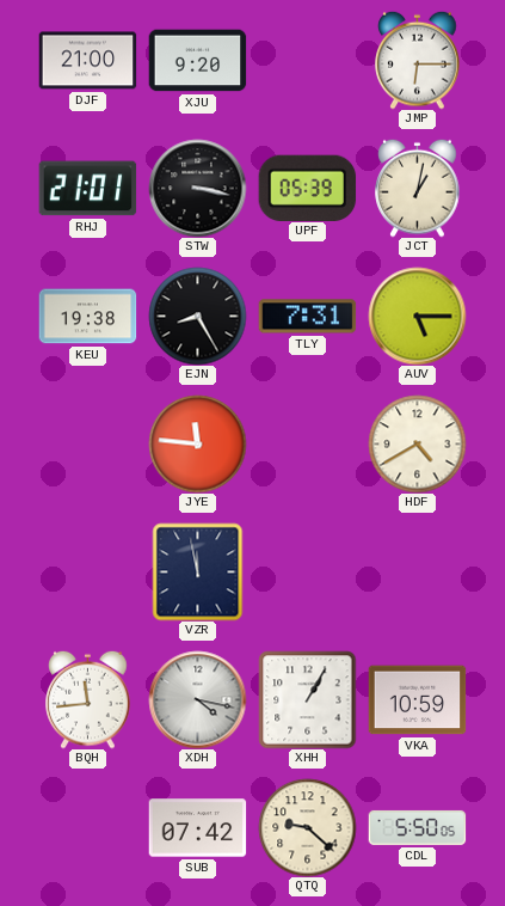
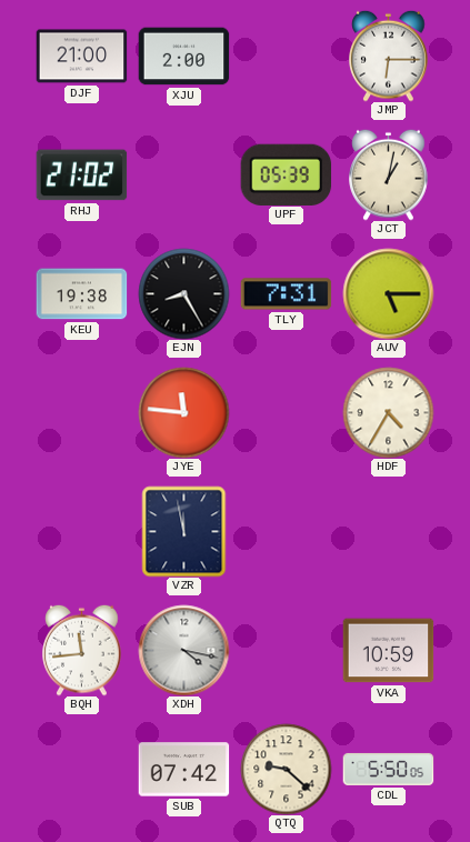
XJU: 9:20 -> 2:00
RHJ: 21:01 -> 21:02
STW: 3:17 -> none
HDF: 4:40 -> 4:35
XHH: 1:05 -> none
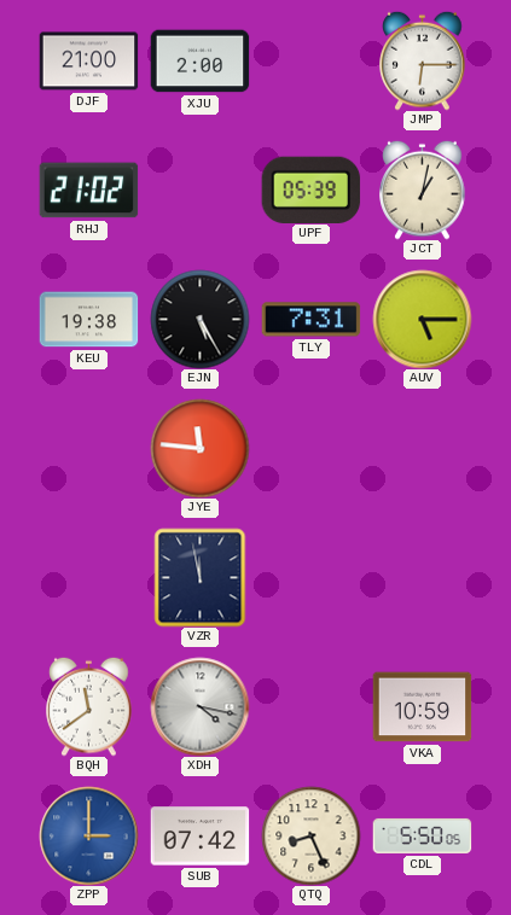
EJN: 8:25 -> 5:25
HDF: 4:35 -> none
BQH: 11:44 -> 11:39
ZPP: none -> 3:00
QTQ: 9:22 -> 8:26
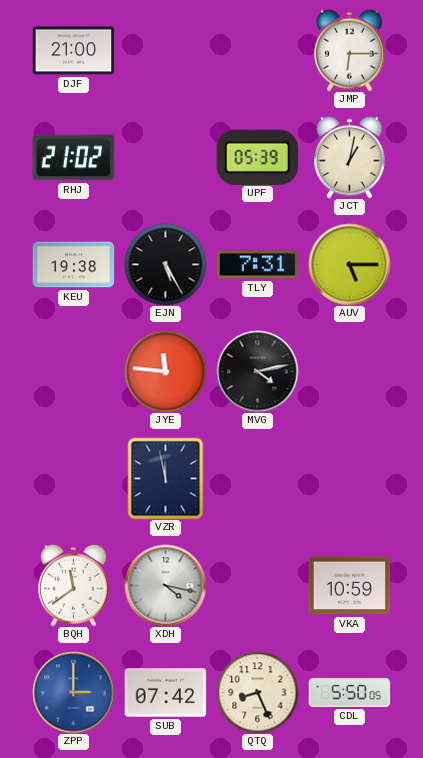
XJU: 2:00 -> none
MVG: none -> 4:13
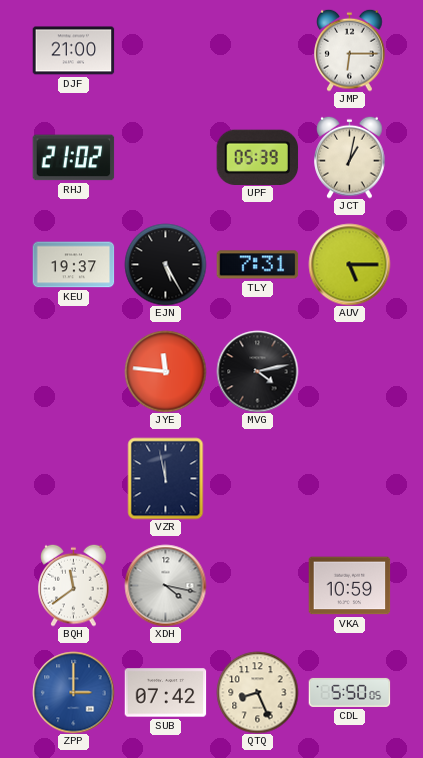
KEU: 19:38 -> 19:37
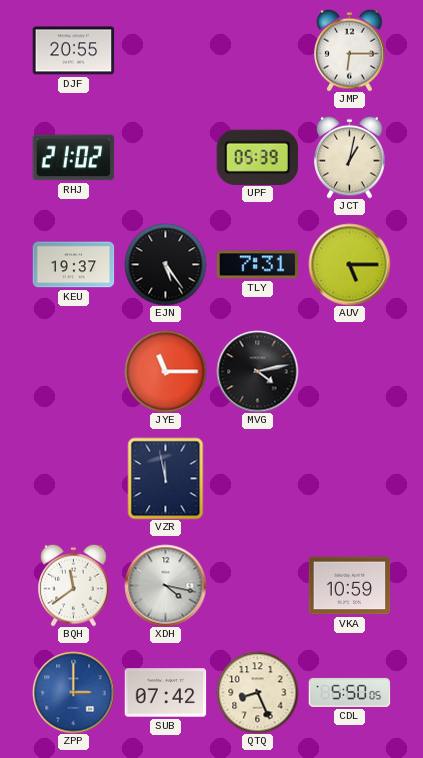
DJF: 21:00 -> 20:55
EJN: 5:25 -> 5:24
JYE: 11:46 -> 11:15
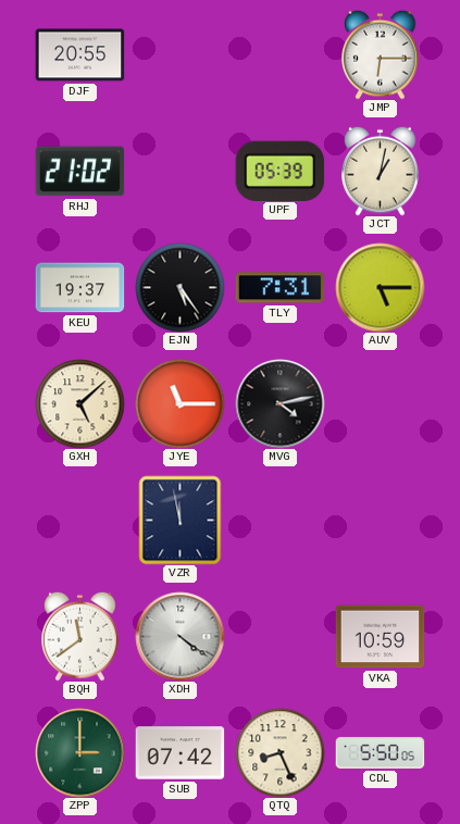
GXH: none -> 5:08
XDH: 4:17 -> 4:21
ZPP dial: blue -> green
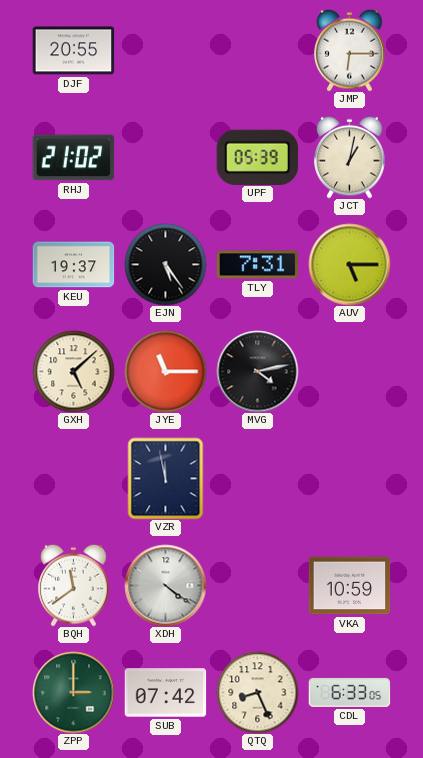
CDL: 5:50 -> 6:33
